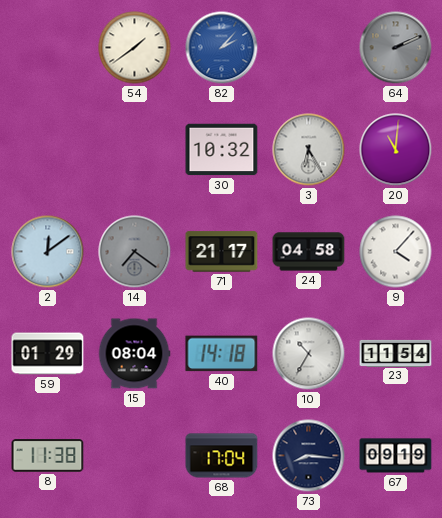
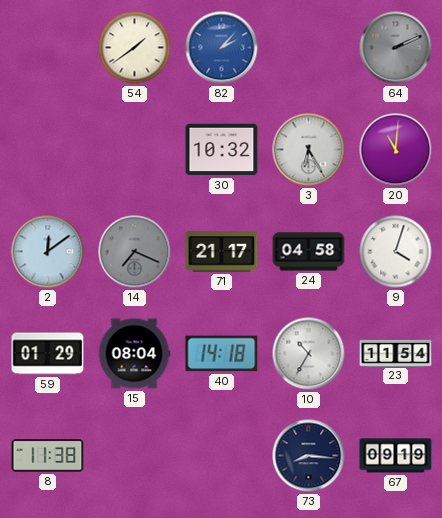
14: 7:21 -> 7:19
9: 4:07 -> 4:03
68: 17:04 -> none
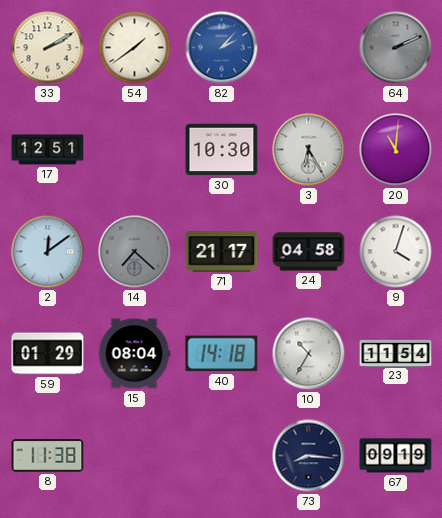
33: none -> 2:10
17: none -> 12:51
30: 10:32 -> 10:30
14: 7:19 -> 7:22
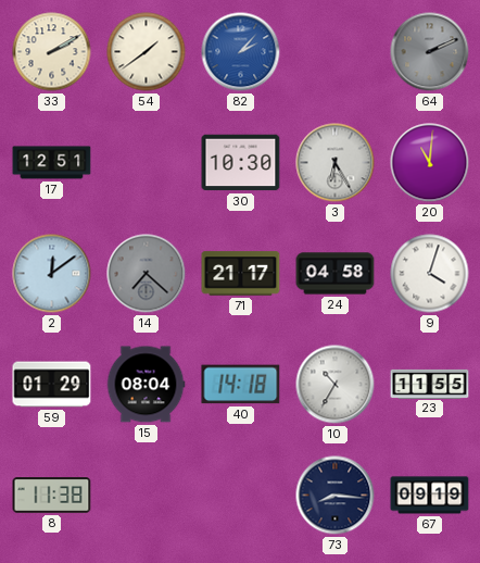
23: 11:54 -> 11:55
